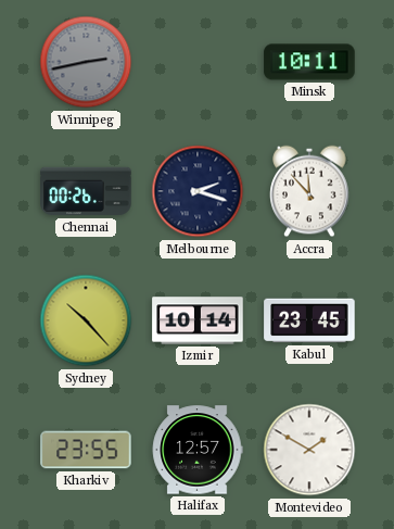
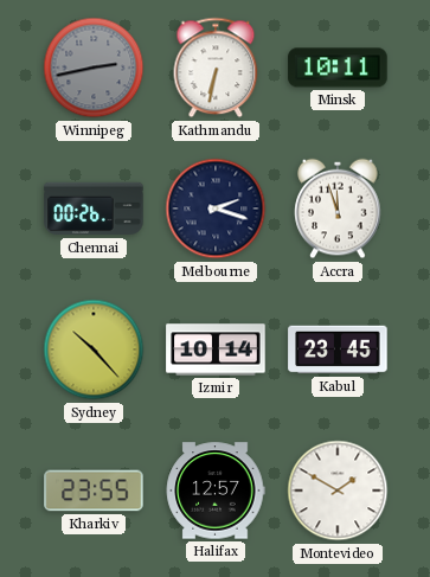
Kathmandu: none -> 6:32
Accra: 11:53 -> 11:57
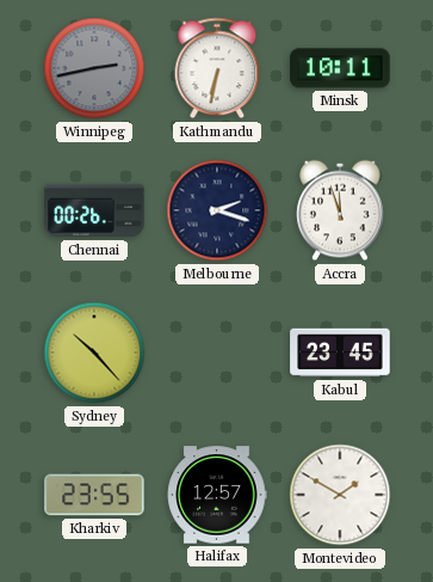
Izmir: 10:14 -> none
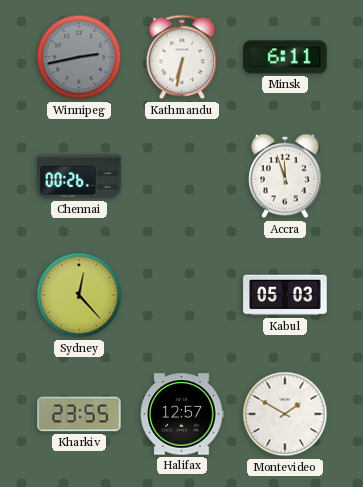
Minsk: 10:11 -> 6:11
Melbourne: 2:18 -> none
Sydney: 10:23 -> 12:23
Kabul: 23:45 -> 05:03
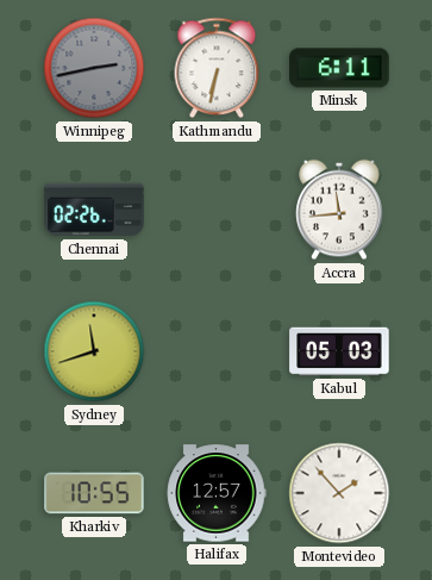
Chennai: 00:26 -> 02:26
Accra: 11:57 -> 11:44
Sydney: 12:23 -> 11:42
Kharkiv: 23:55 -> 10:55
Montevideo: 1:50 -> 1:53
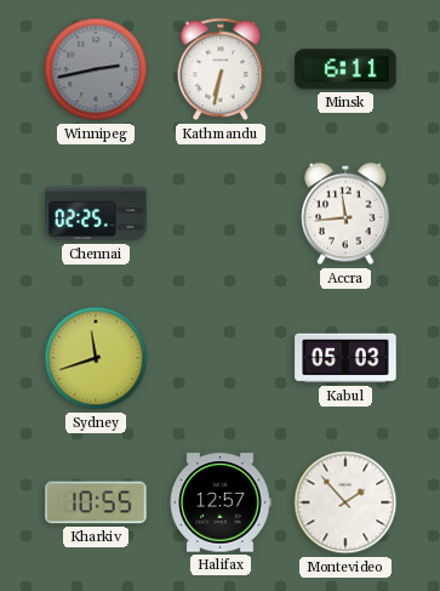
Chennai: 02:26 -> 02:25
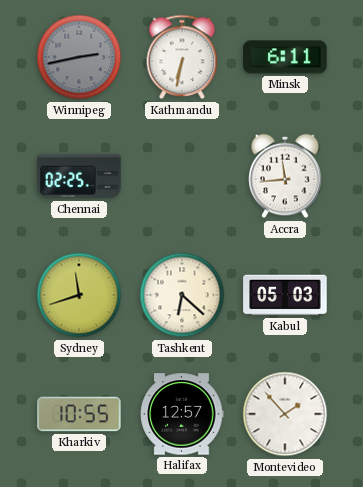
Tashkent: none -> 6:22
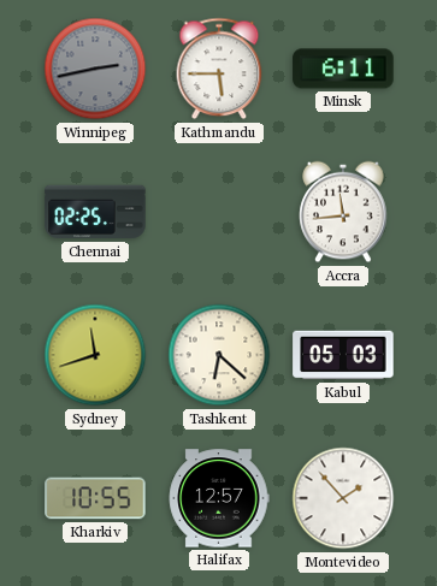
Kathmandu: 6:32 -> 5:45
